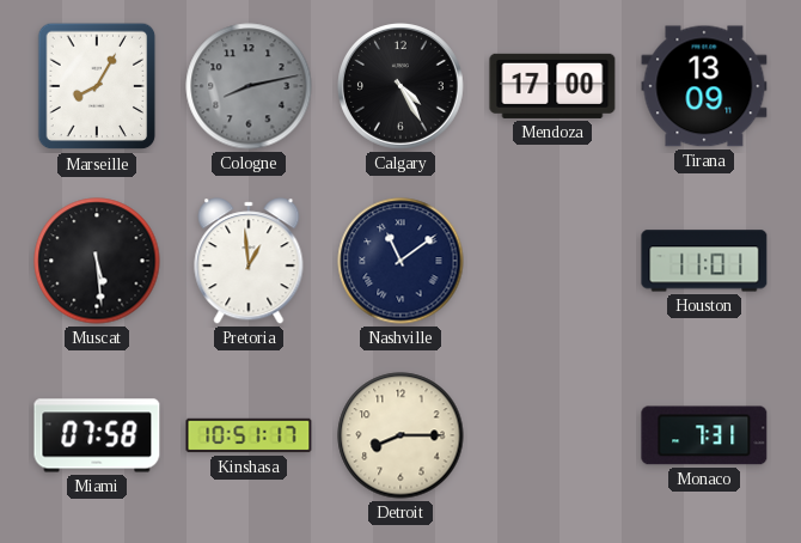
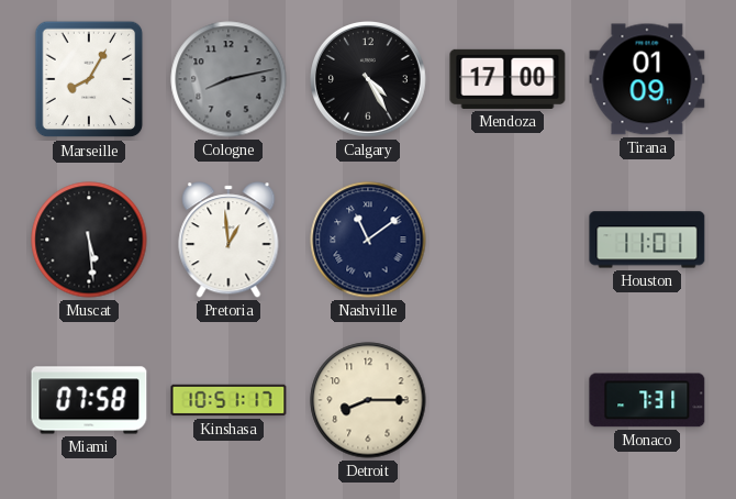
Tirana: 13:09 -> 01:09
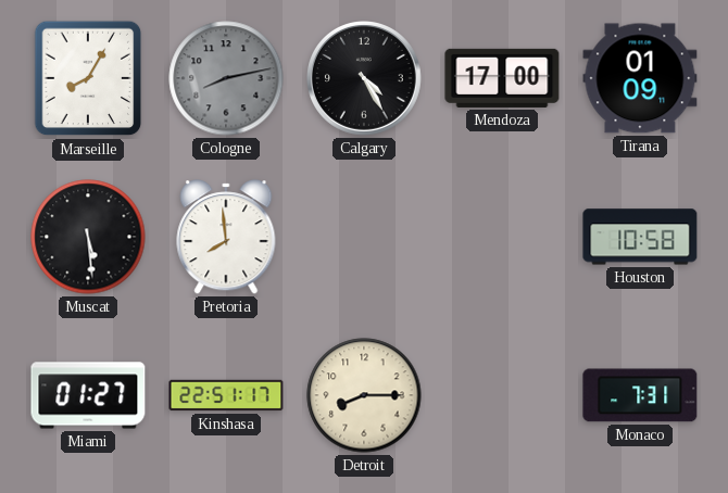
Pretoria: 12:59 -> 7:59
Nashville: 11:09 -> none
Houston: 11:01 -> 10:58
Miami: 07:58 -> 01:27
Kinshasa: 10:51 -> 22:51
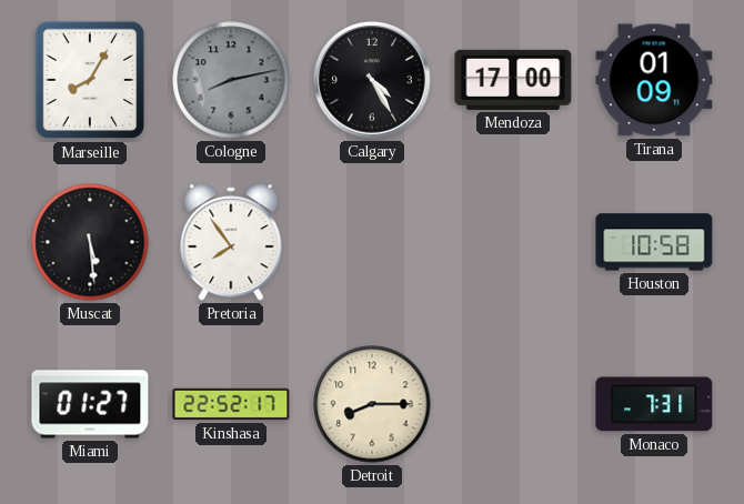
Pretoria: 7:59 -> 7:54
Kinshasa: 22:51 -> 22:52
